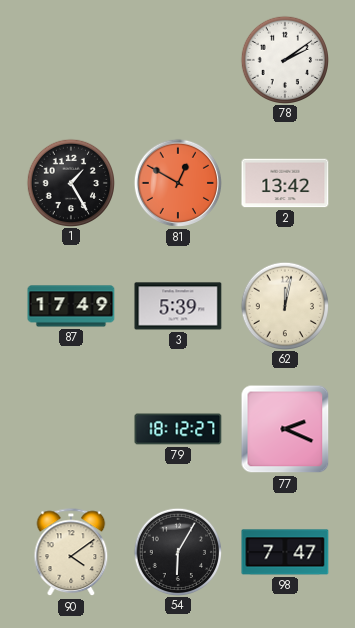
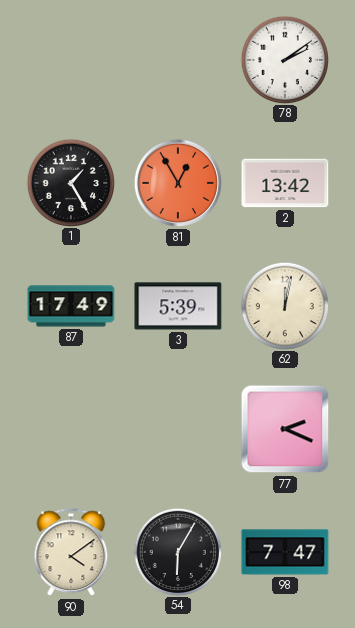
81: 12:50 -> 12:55
79: 18:12 -> none
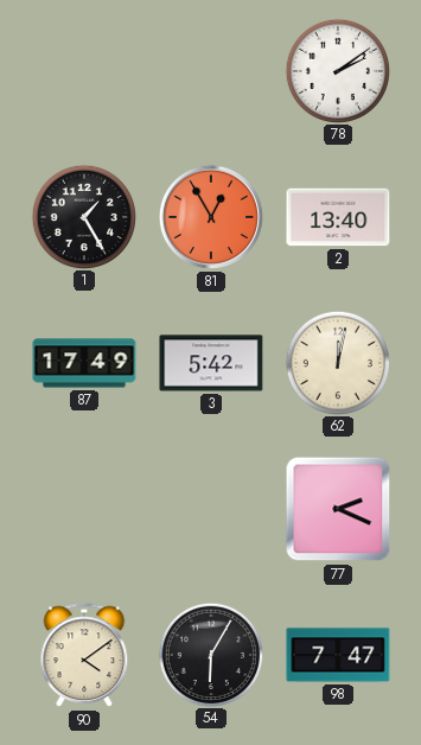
2: 13:42 -> 13:40
3: 5:39 -> 5:42
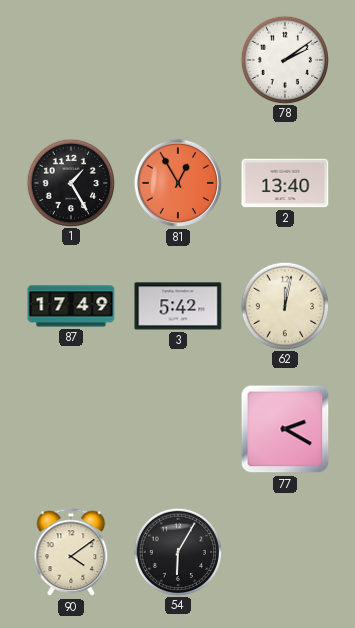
77: 2:19 -> 2:20
98: 7:47 -> none
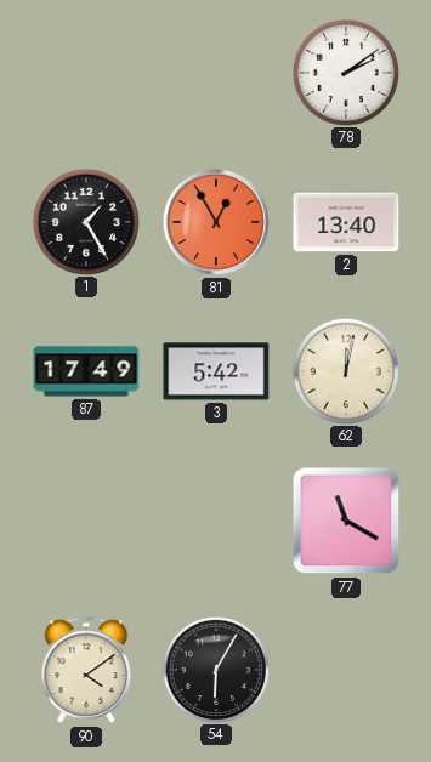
77: 2:20 -> 11:20
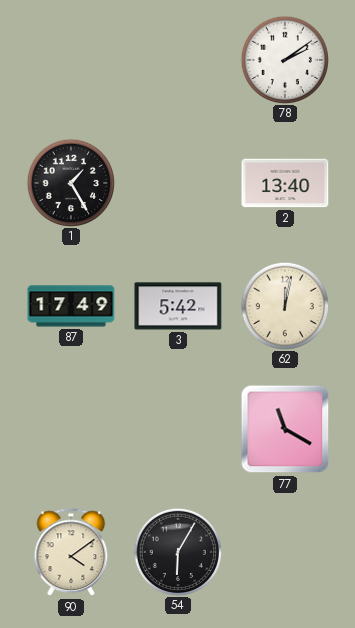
81: 12:55 -> none
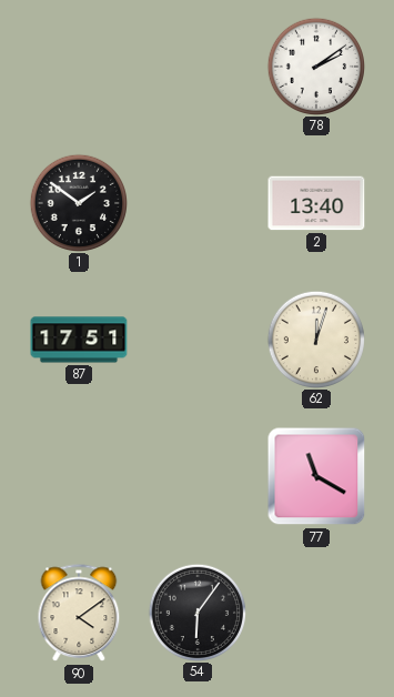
1: 1:25 -> 1:51
87: 17:49 -> 17:51
3: 5:42 -> none
62: 12:02 -> 12:03
54: 6:05 -> 6:06
